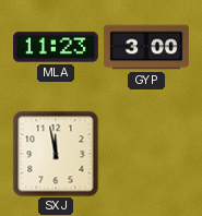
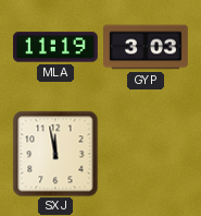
MLA: 11:23 -> 11:19
GYP: 3:00 -> 3:03
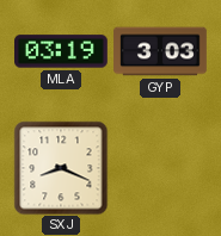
MLA: 11:19 -> 03:19
SXJ: 11:58 -> 8:19
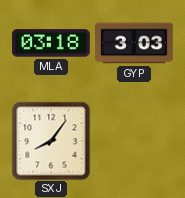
MLA: 03:19 -> 03:18
SXJ: 8:19 -> 8:06
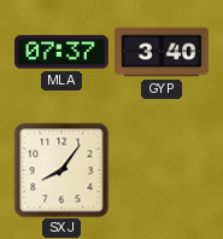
MLA: 03:18 -> 07:37
GYP: 3:03 -> 3:40
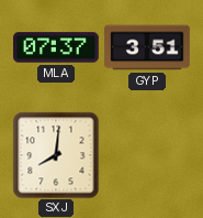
GYP: 3:40 -> 3:51
SXJ: 8:06 -> 8:01
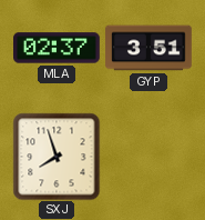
MLA: 07:37 -> 02:37
SXJ: 8:01 -> 7:57
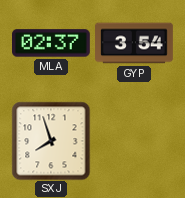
GYP: 3:51 -> 3:54
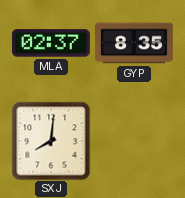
GYP: 3:54 -> 8:35
SXJ: 7:57 -> 8:01
